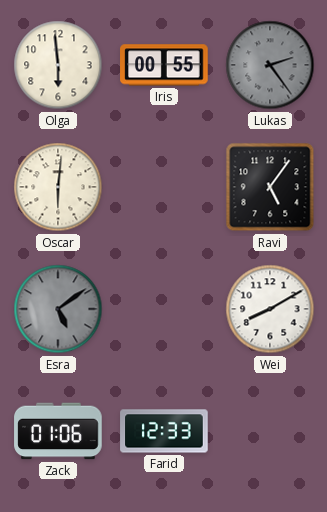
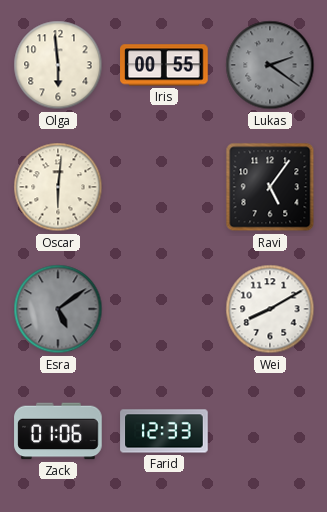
Lukas: 2:24 -> 2:21
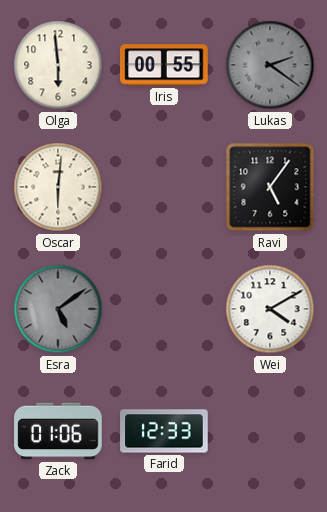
Wei: 8:10 -> 4:10
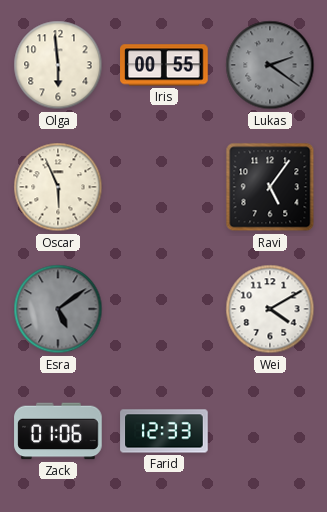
Oscar: 6:01 -> 5:56
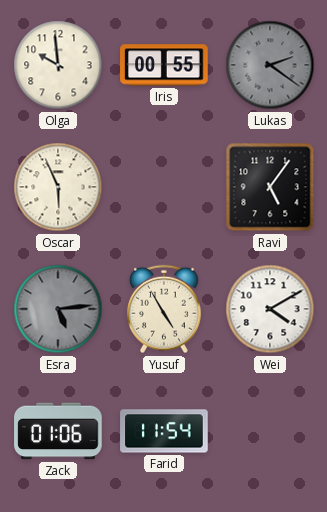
Olga: 5:59 -> 9:59
Esra: 5:09 -> 5:14
Yusuf: none -> 4:55
Farid: 12:33 -> 11:54
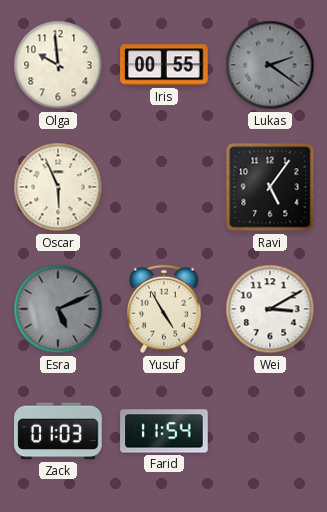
Esra: 5:14 -> 5:11
Wei: 4:10 -> 3:10
Zack: 01:06 -> 01:03
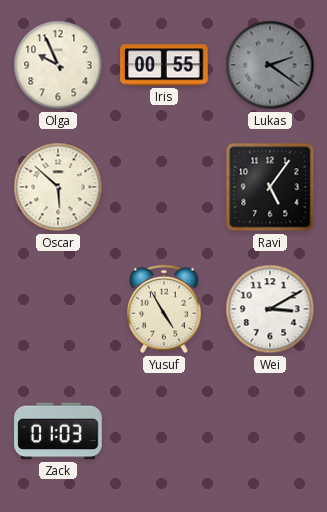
Olga: 9:59 -> 9:56
Oscar: 5:56 -> 5:52
Esra: 5:11 -> none
Farid: 11:54 -> none
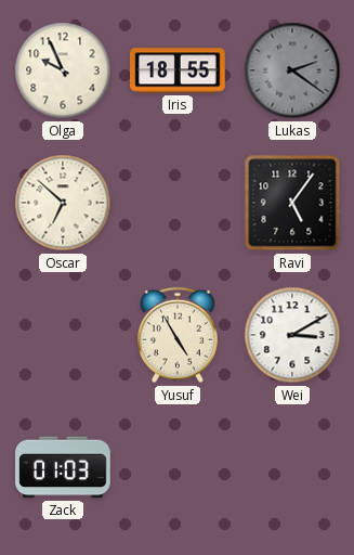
Iris: 00:55 -> 18:55
Oscar: 5:52 -> 6:52
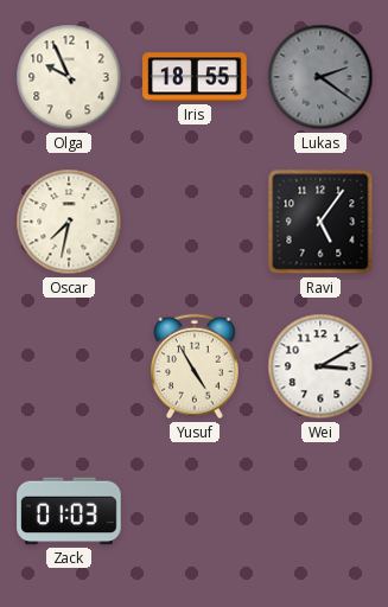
Oscar: 6:52 -> 7:32
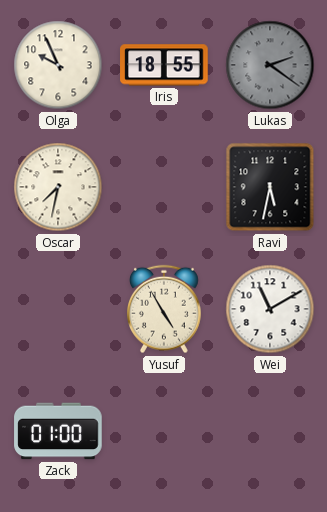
Ravi: 5:06 -> 5:32
Wei: 3:10 -> 11:10
Zack: 01:03 -> 01:00
